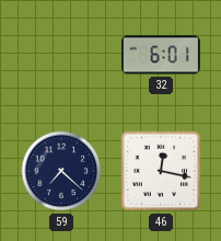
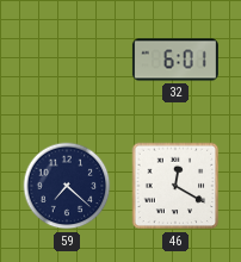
46: 12:17 -> 12:20
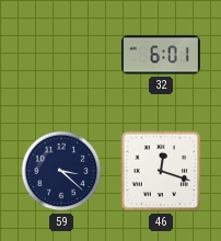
59: 7:22 -> 3:22
46: 12:20 -> 12:18
